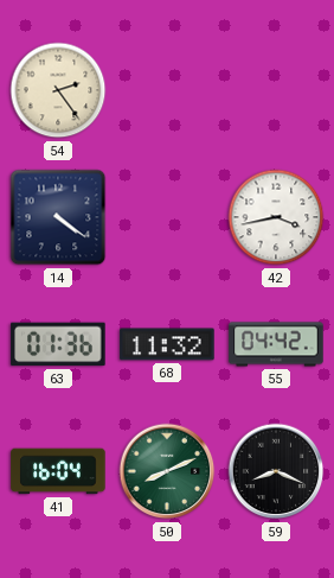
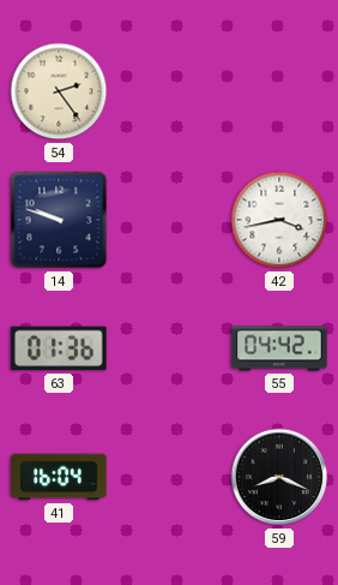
14: 4:21 -> 9:48
68: 11:32 -> none
50: 8:11 -> none
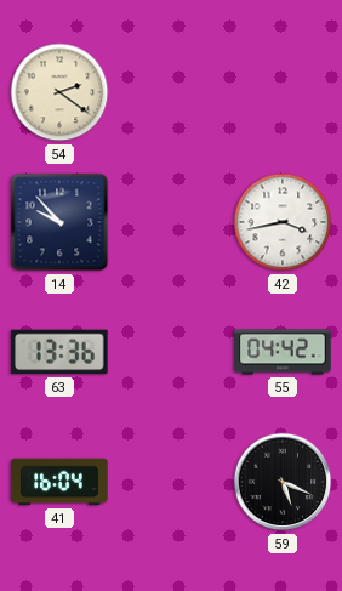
54: 2:24 -> 2:21
14: 9:48 -> 9:53
63: 01:36 -> 13:36
59: 8:19 -> 5:19
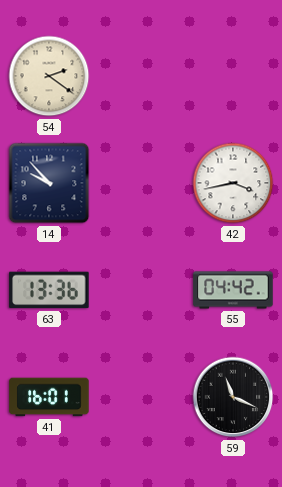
41: 16:04 -> 16:01
59: 5:19 -> 11:19
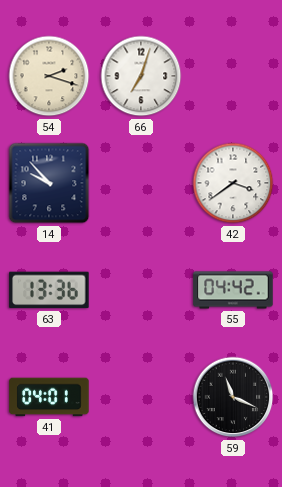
54: 2:21 -> 2:18
66: none -> 7:03
42: 3:43 -> 3:39
41: 16:01 -> 04:01
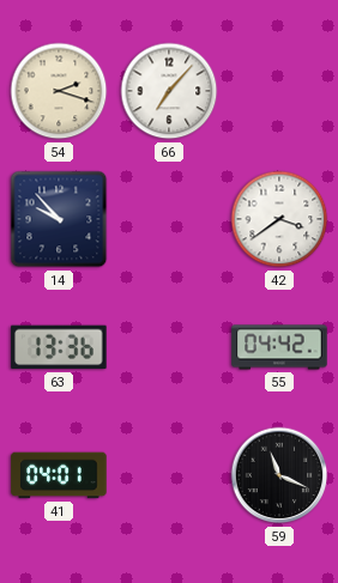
66: 7:03 -> 7:07
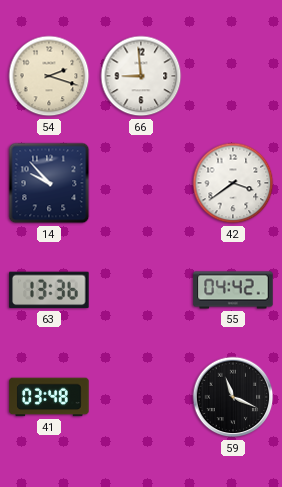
66: 7:07 -> 8:59
41: 04:01 -> 03:48
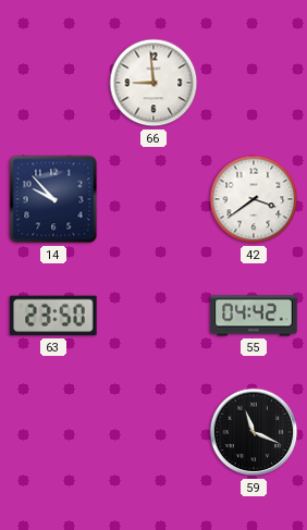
54: 2:18 -> none
63: 13:36 -> 23:50
41: 03:48 -> none
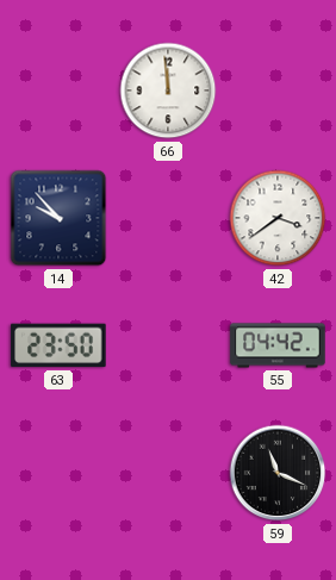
66: 8:59 -> 11:59
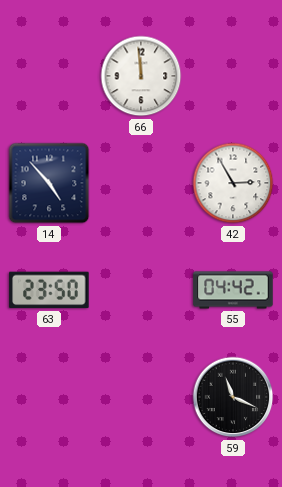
14: 9:53 -> 4:53
42: 3:39 -> 2:55
